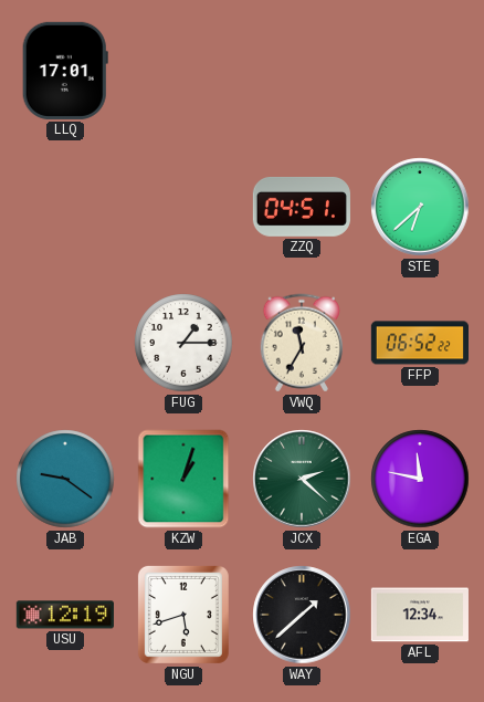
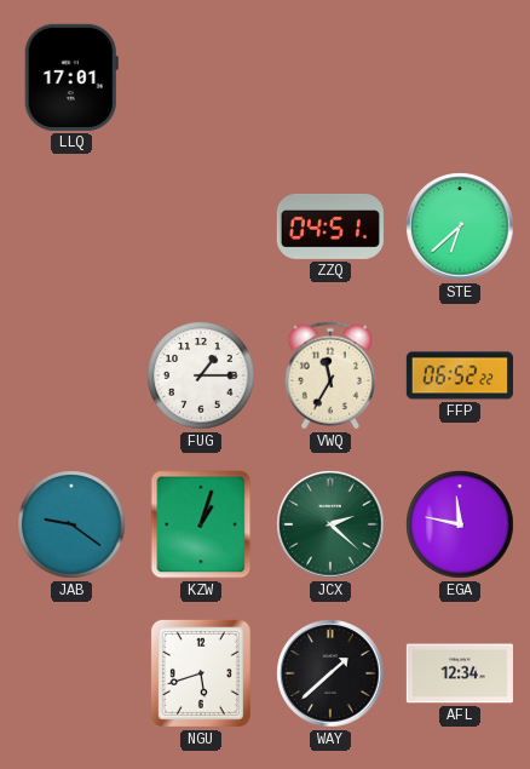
USU: 12:19 -> none
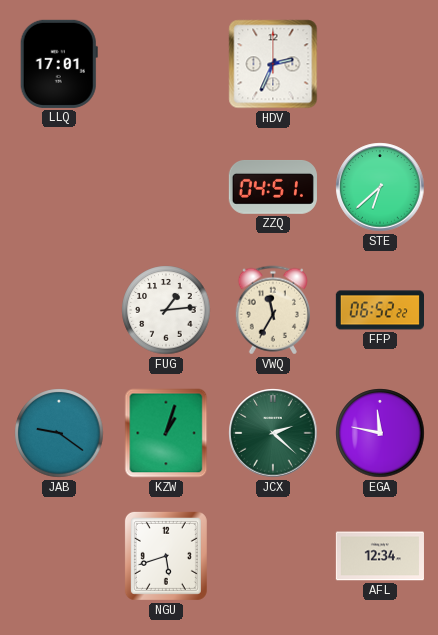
HDV: none -> 2:34
FUG: 1:15 -> 1:14
WAY: 1:38 -> none
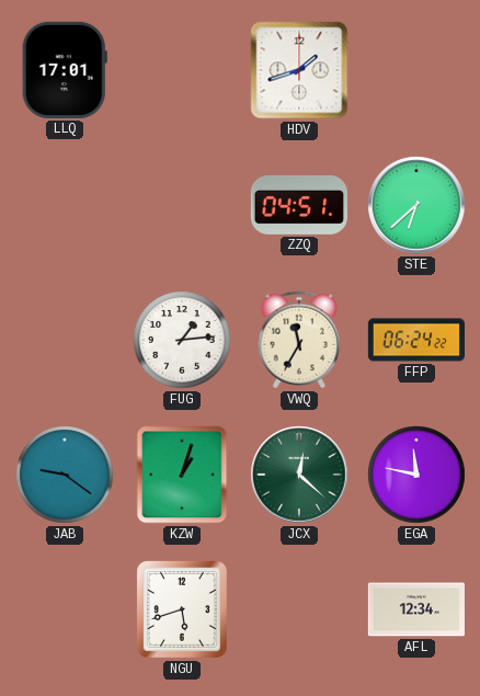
HDV: 2:34 -> 1:42
FFP: 06:52 -> 06:24
JCX: 2:22 -> 12:22
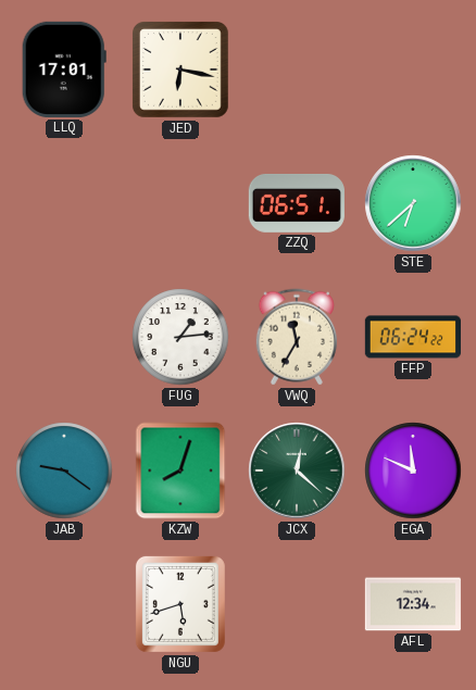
JED: none -> 6:17
HDV: 1:42 -> none
ZZQ: 04:51 -> 06:51
KZW: 1:03 -> 8:03
EGA: 11:47 -> 11:49
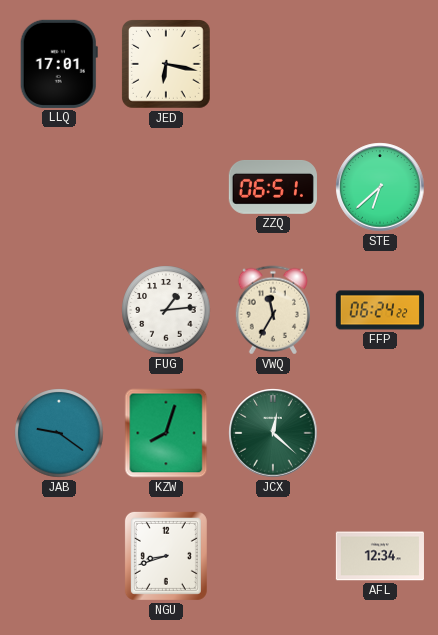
EGA: 11:49 -> none
NGU: 5:42 -> 8:42
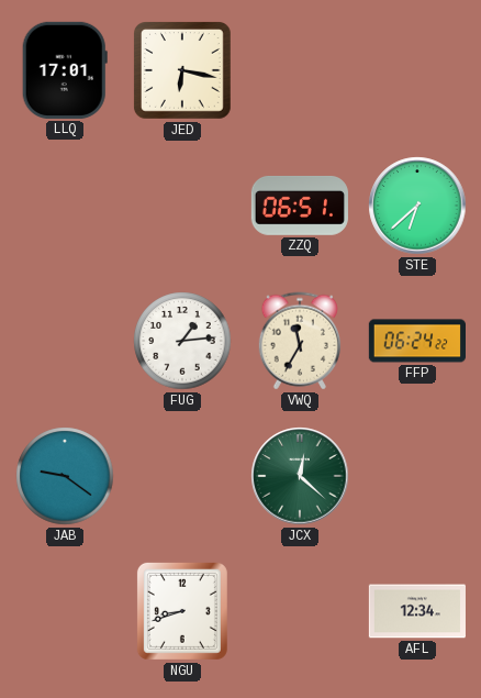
KZW: 8:03 -> none
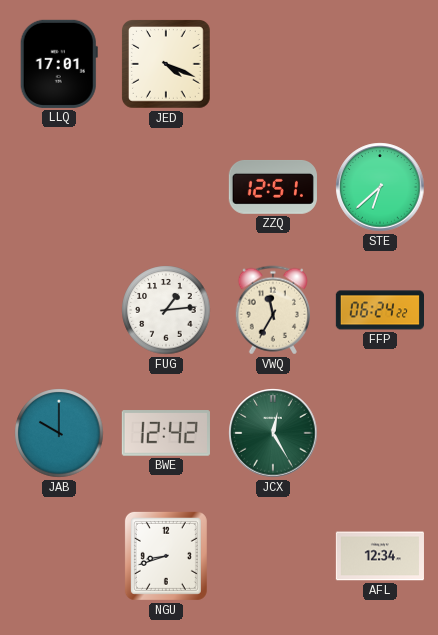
JED: 6:17 -> 4:19
ZZQ: 06:51 -> 12:51
JAB: 9:21 -> 10:00
BWE: none -> 12:42
JCX: 12:22 -> 12:25
